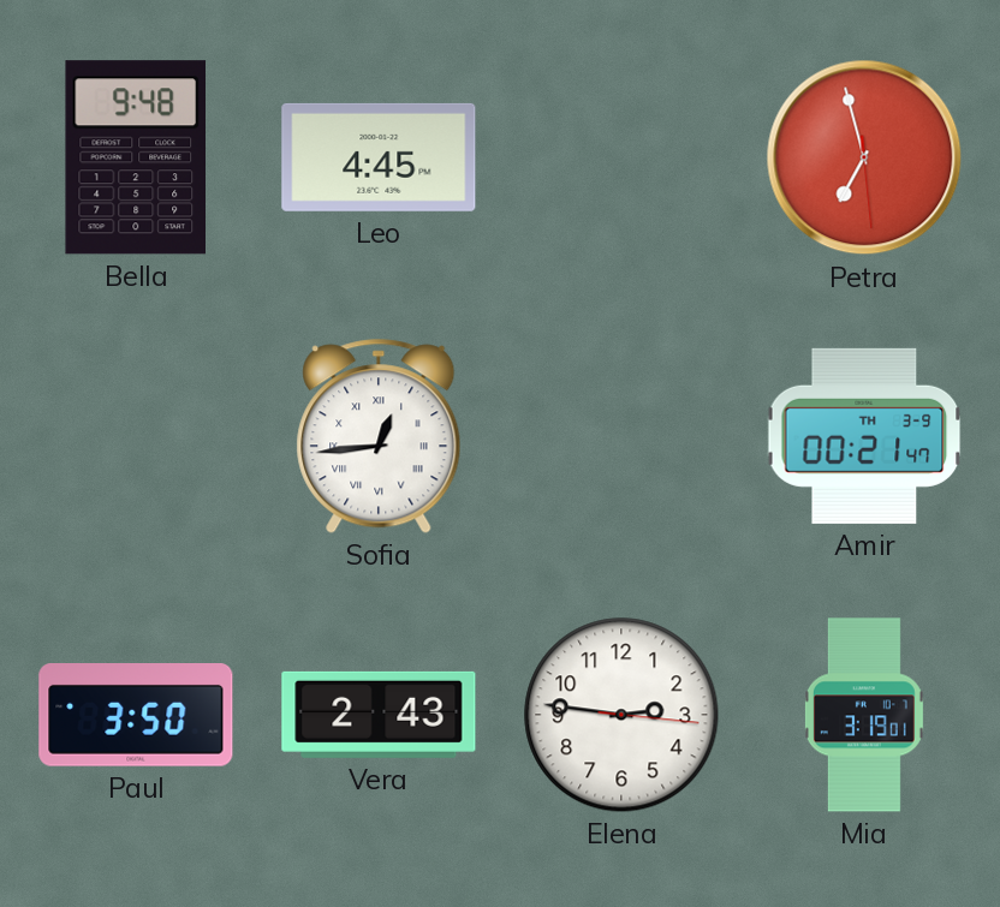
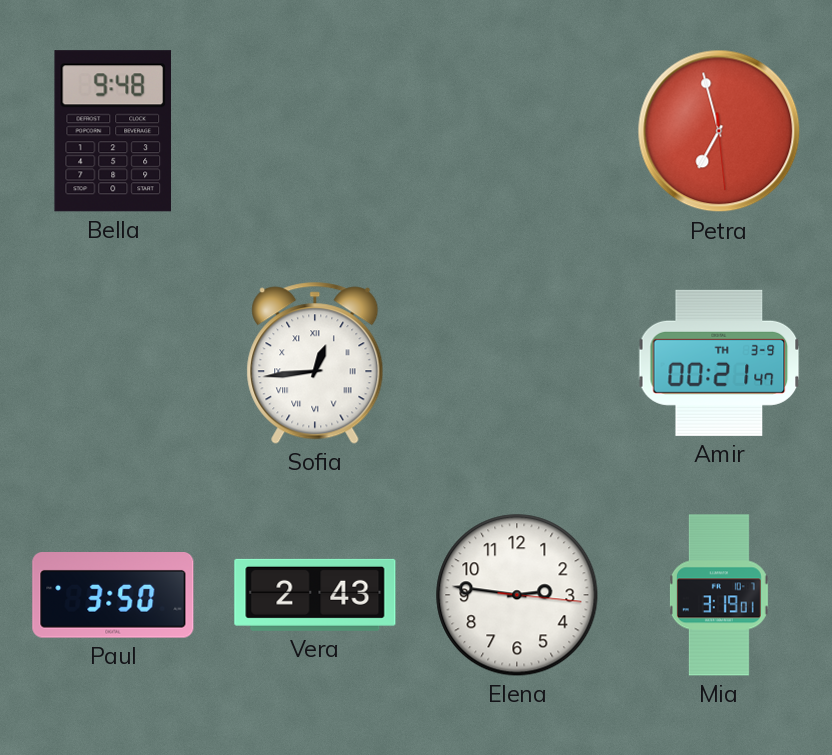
Leo: 4:45 -> none
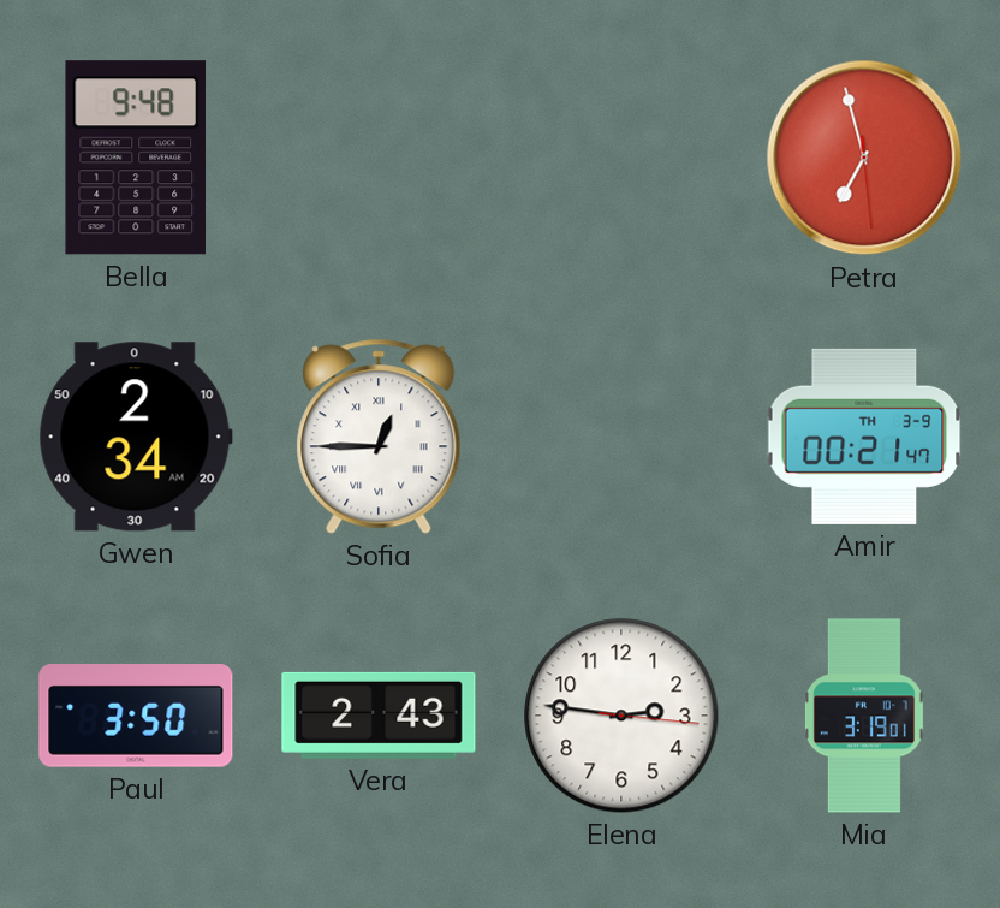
Gwen: none -> 2:34
Sofia: 12:44 -> 12:45
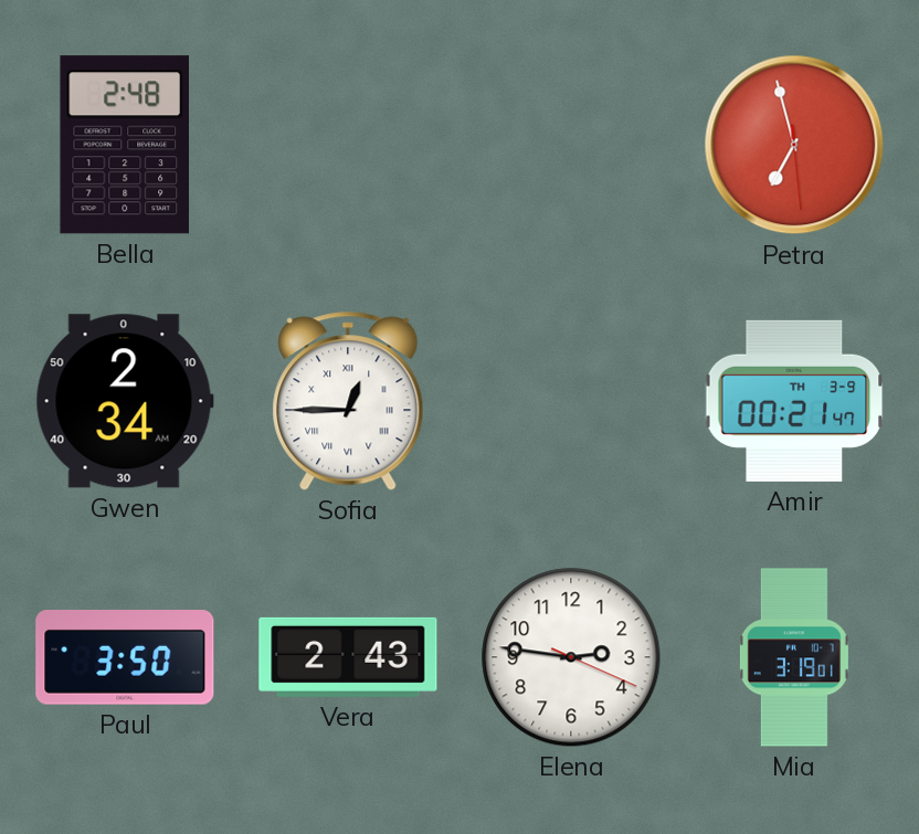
Bella: 9:48 -> 2:48
Elena: 2:46:16 -> 2:46:19
